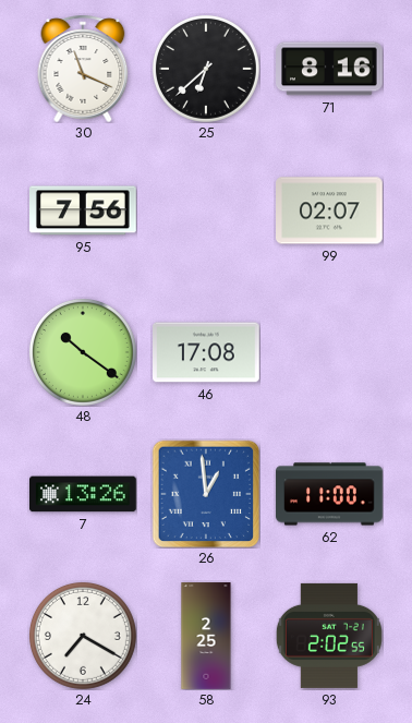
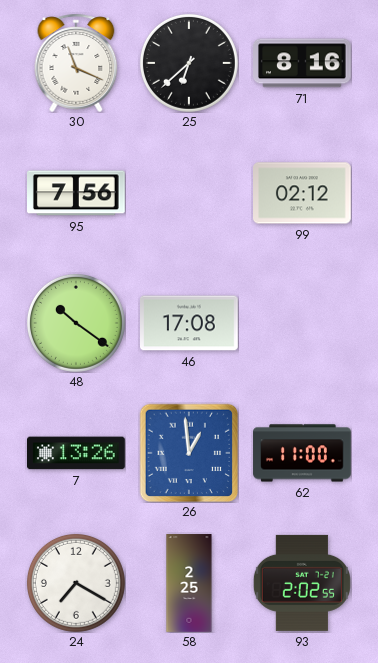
99: 02:07 -> 02:12
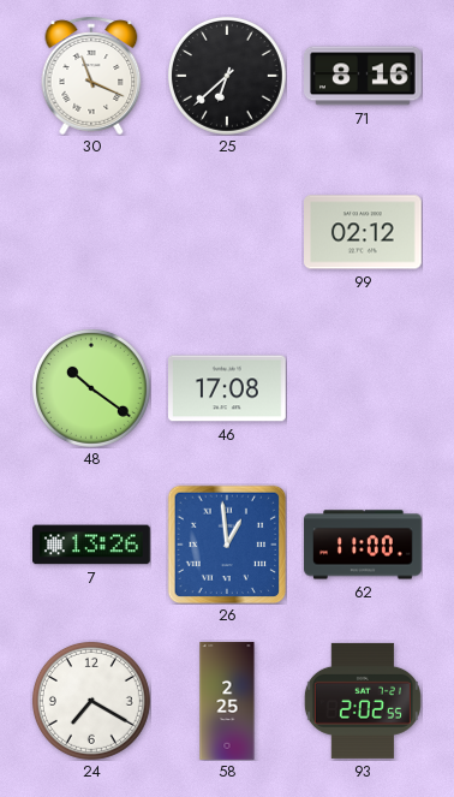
95: 7:56 -> none
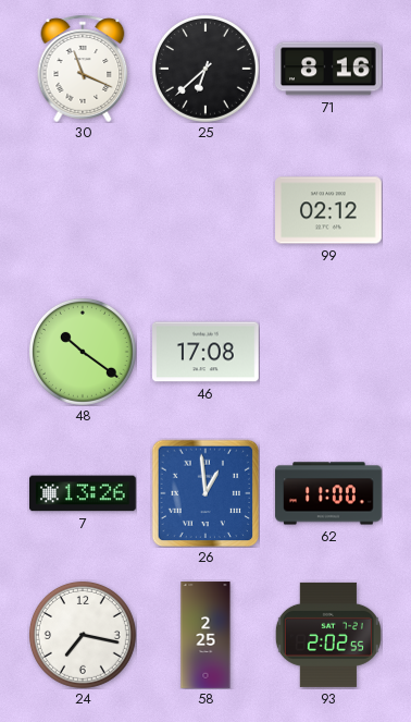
24: 7:20 -> 7:17
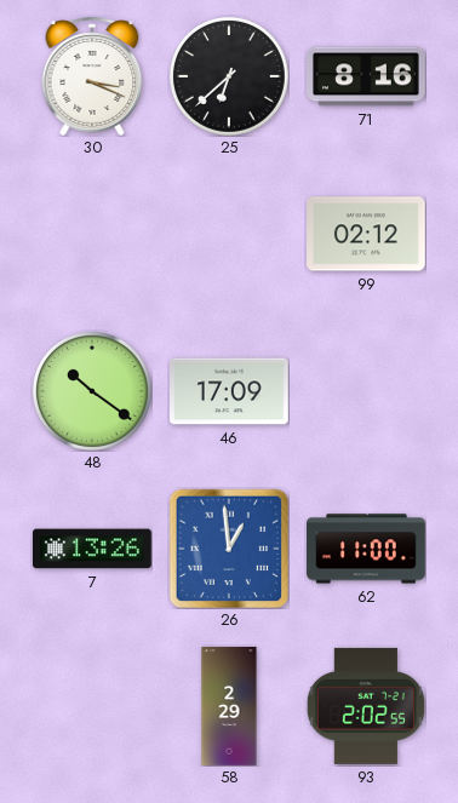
30: 11:19 -> 3:19
46: 17:08 -> 17:09
24: 7:17 -> none
58: 2:25 -> 2:29
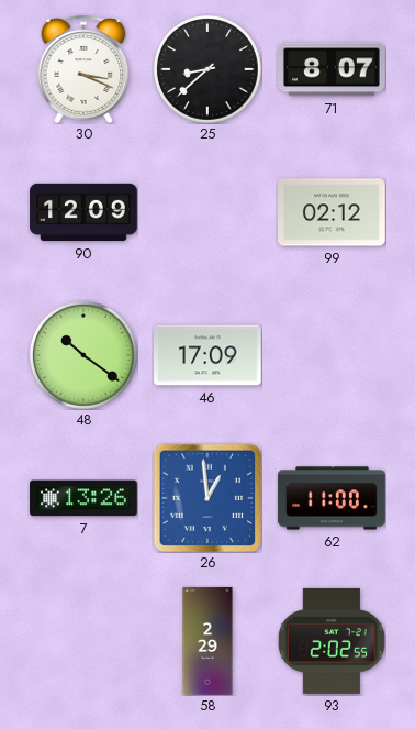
25: 6:38 -> 8:38
71: 8:16 -> 8:07
90: none -> 12:09
